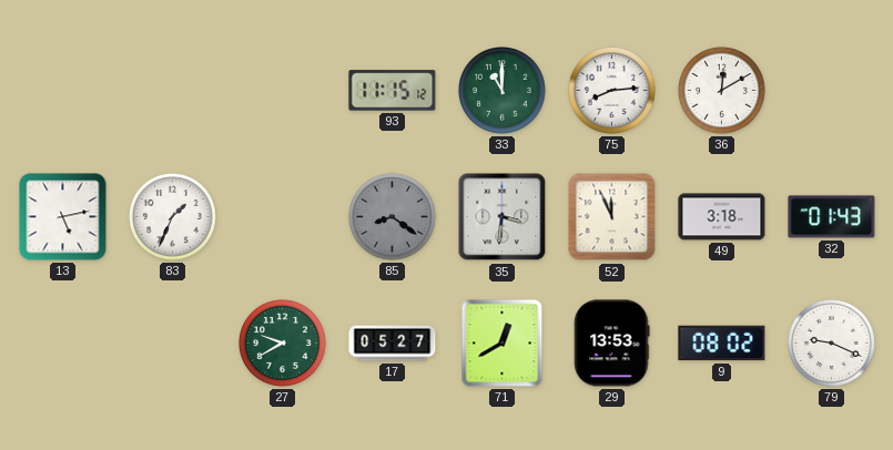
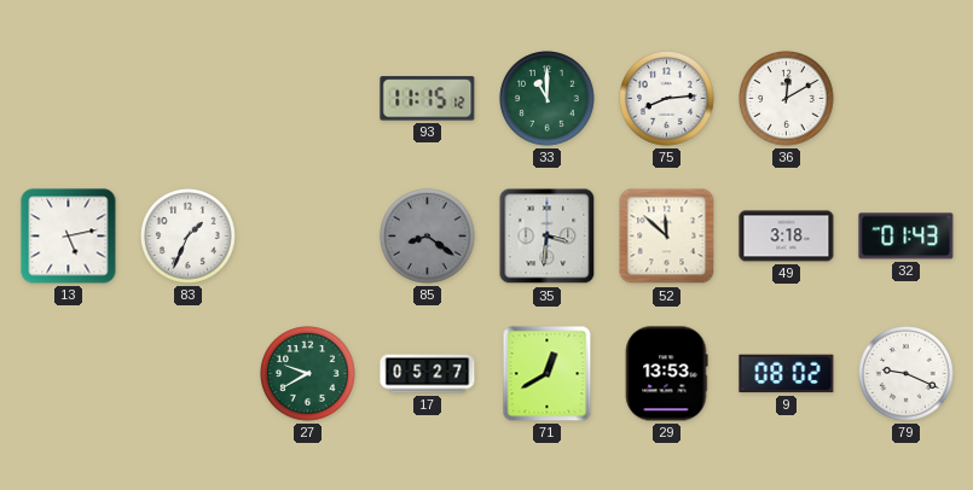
52: 11:56 -> 11:52
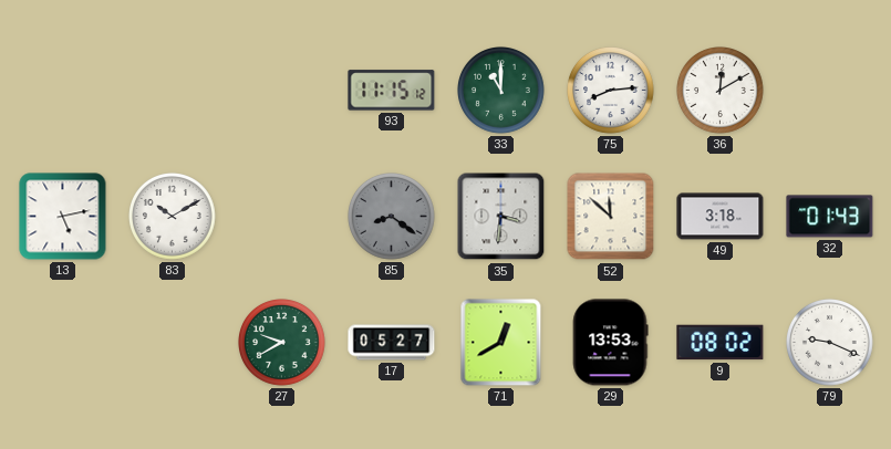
83: 1:34 -> 10:10
